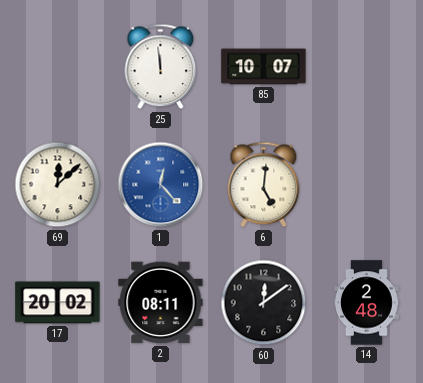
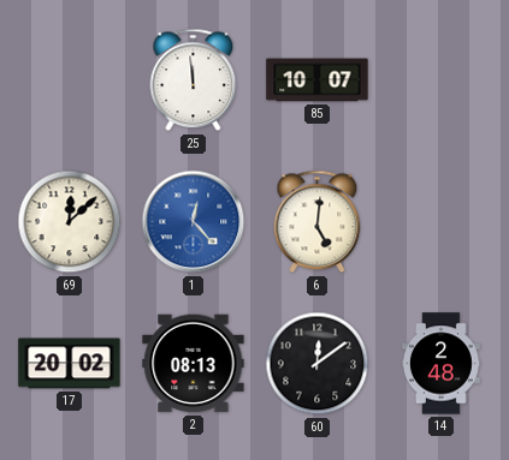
2: 08:11 -> 08:13
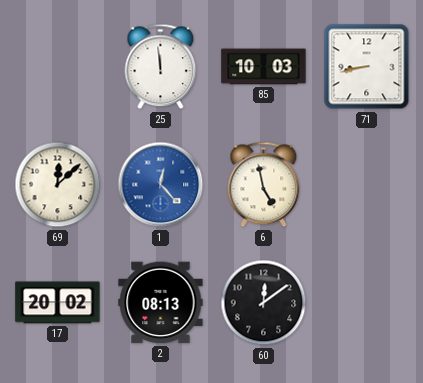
85: 10:07 -> 10:03
71: none -> 8:43
6: 5:01 -> 4:58
14: 2:48 -> none
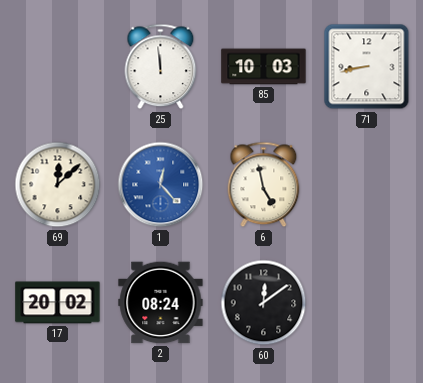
2: 08:13 -> 08:24
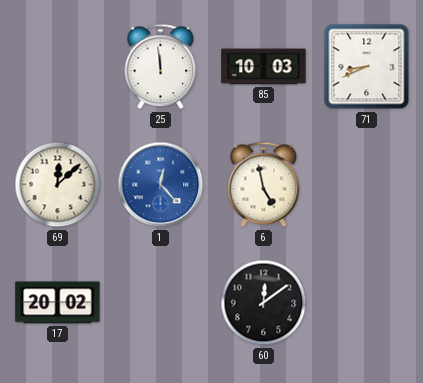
71: 8:43 -> 8:41
2: 08:24 -> none
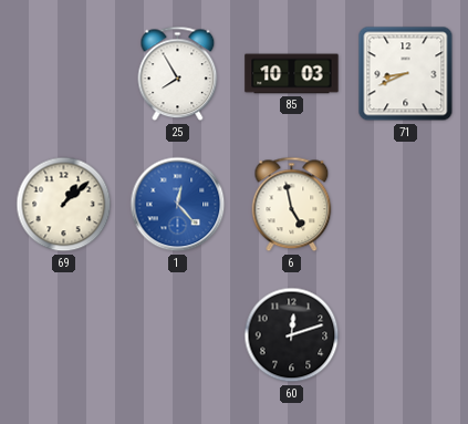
25: 11:59 -> 7:55
69: 12:08 -> 1:08
17: 20:02 -> none
60: 12:09 -> 12:12
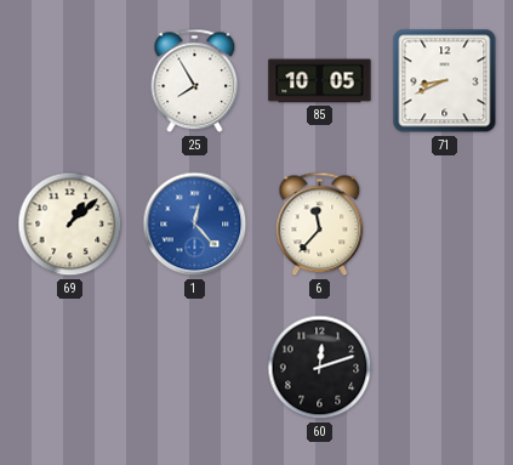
85: 10:03 -> 10:05
6: 4:58 -> 11:37
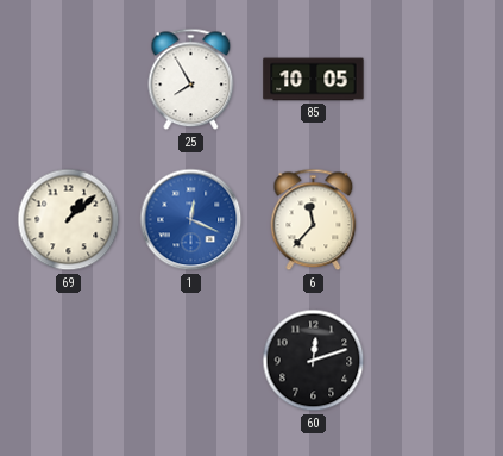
71: 8:41 -> none
1: 12:23 -> 12:19
